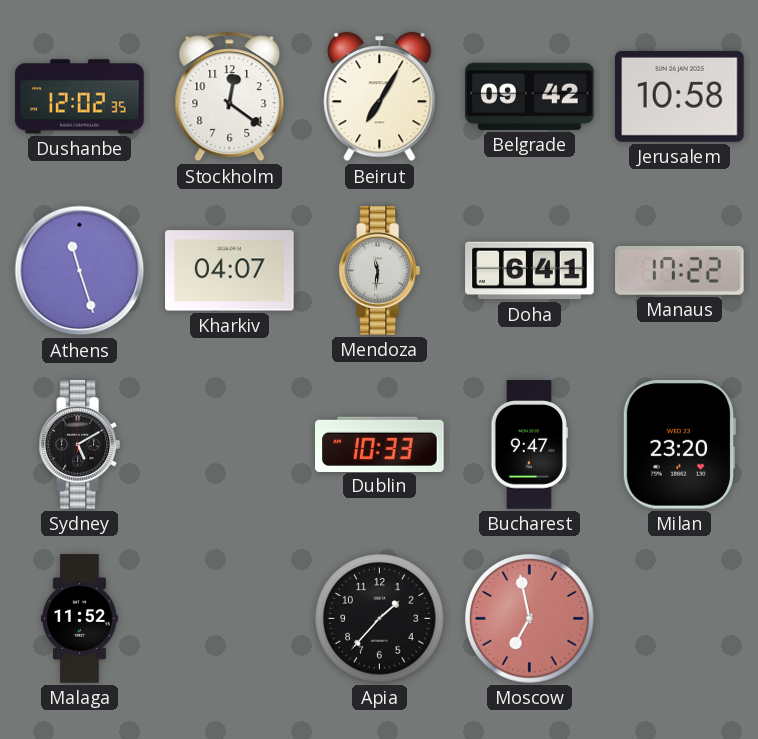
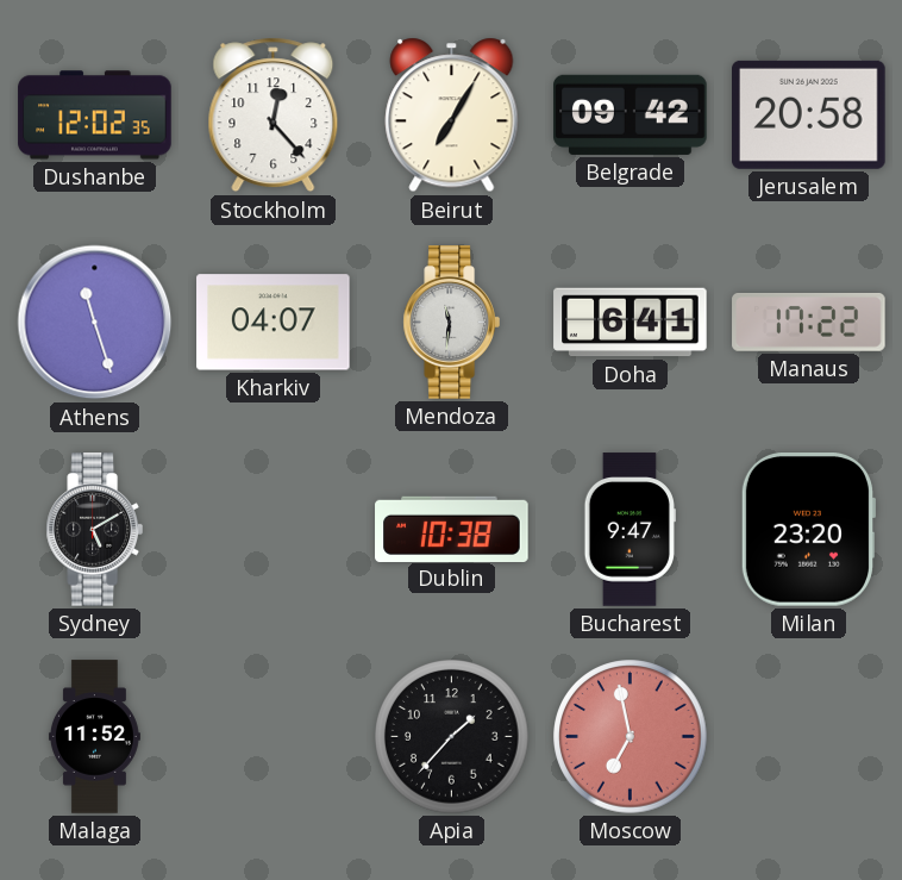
Stockholm: 12:21 -> 12:23
Jerusalem: 10:58 -> 20:58
Dublin: 10:33 -> 10:38
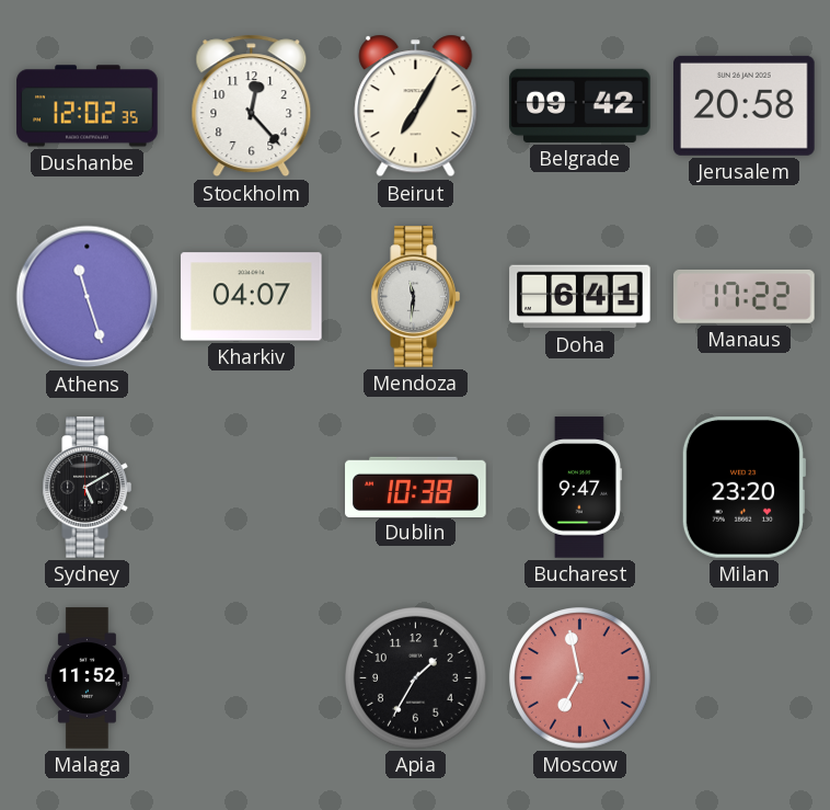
Apia: 1:37 -> 1:35
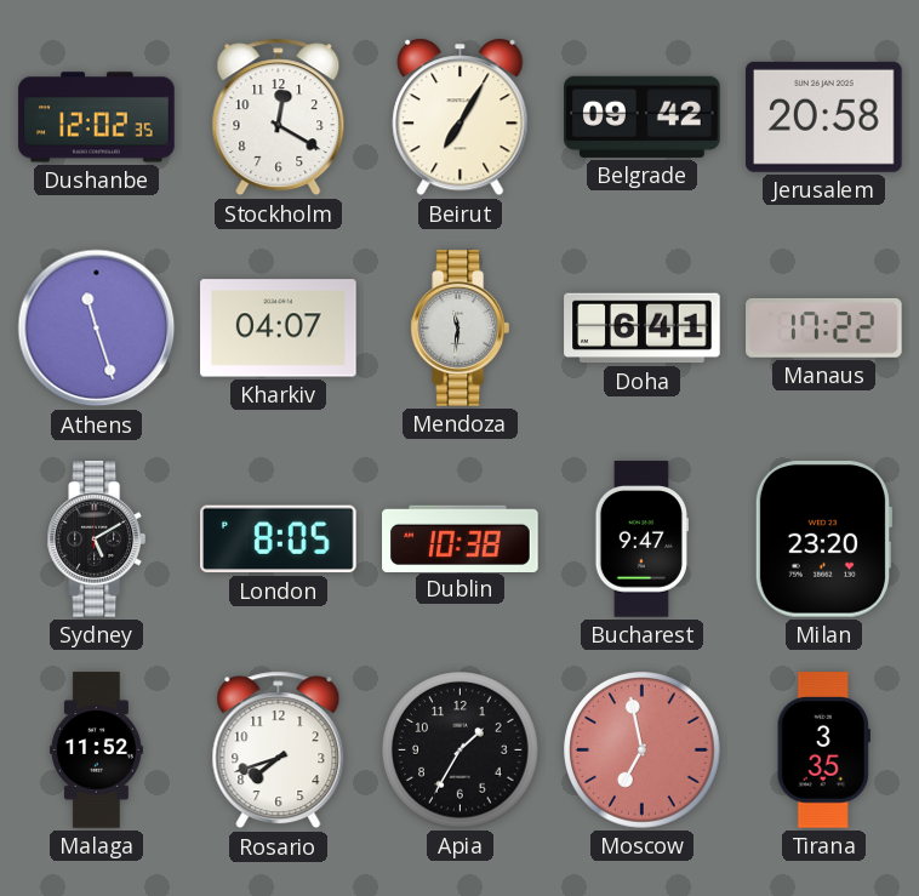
Stockholm: 12:23 -> 12:20
London: none -> 8:05
Rosario: none -> 7:42
Tirana: none -> 3:35
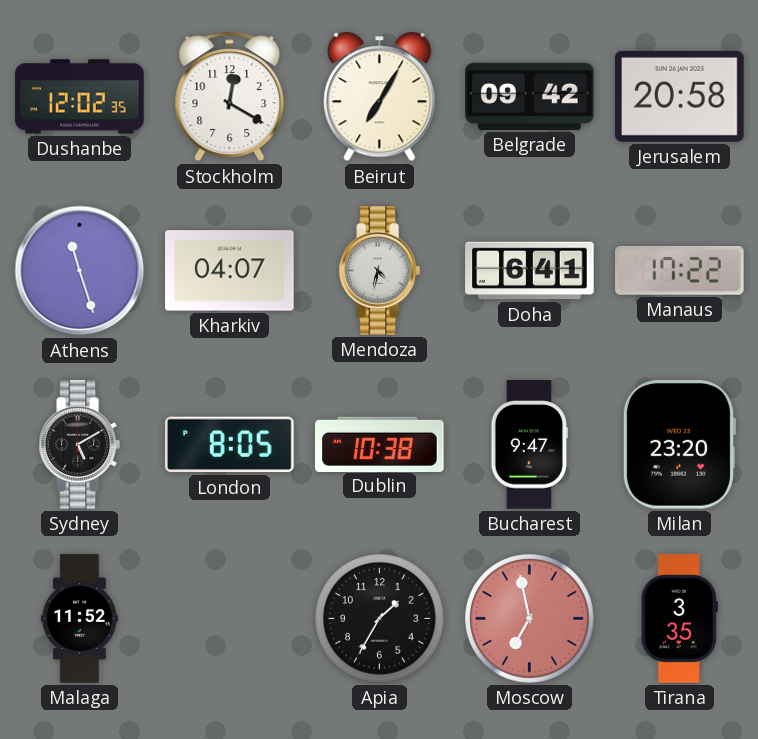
Mendoza: 11:31 -> 4:32
Rosario: 7:42 -> none
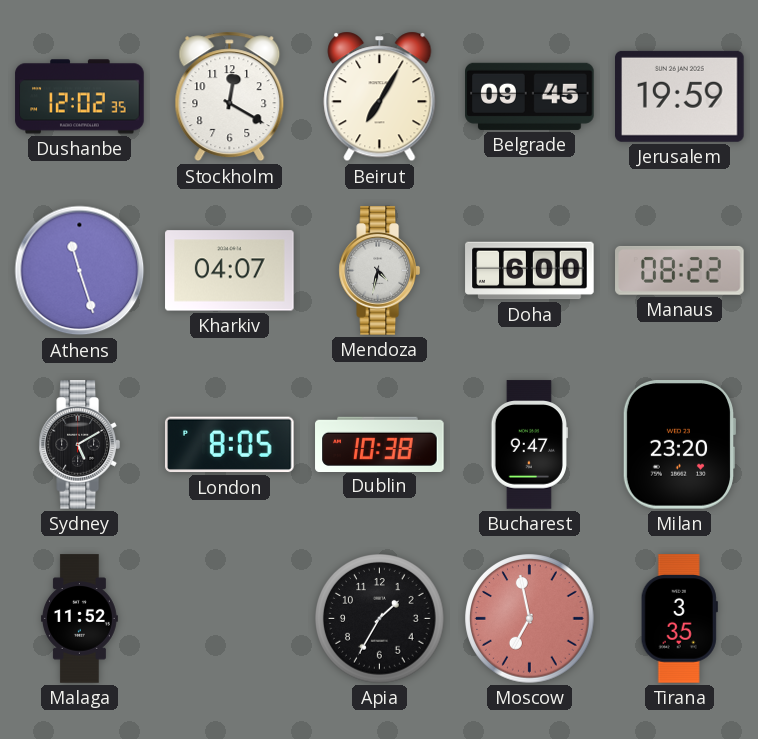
Belgrade: 09:42 -> 09:45
Jerusalem: 20:58 -> 19:59
Doha: 6:41 -> 6:00
Manaus: 17:22 -> 08:22
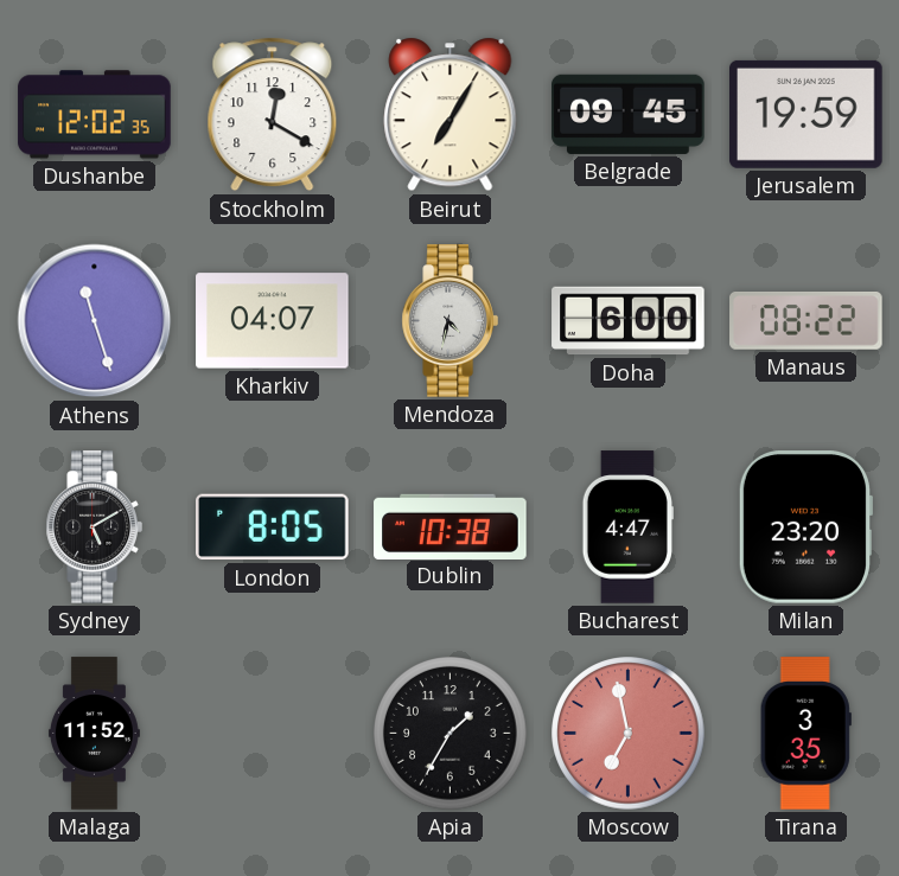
Bucharest: 9:47 -> 4:47
